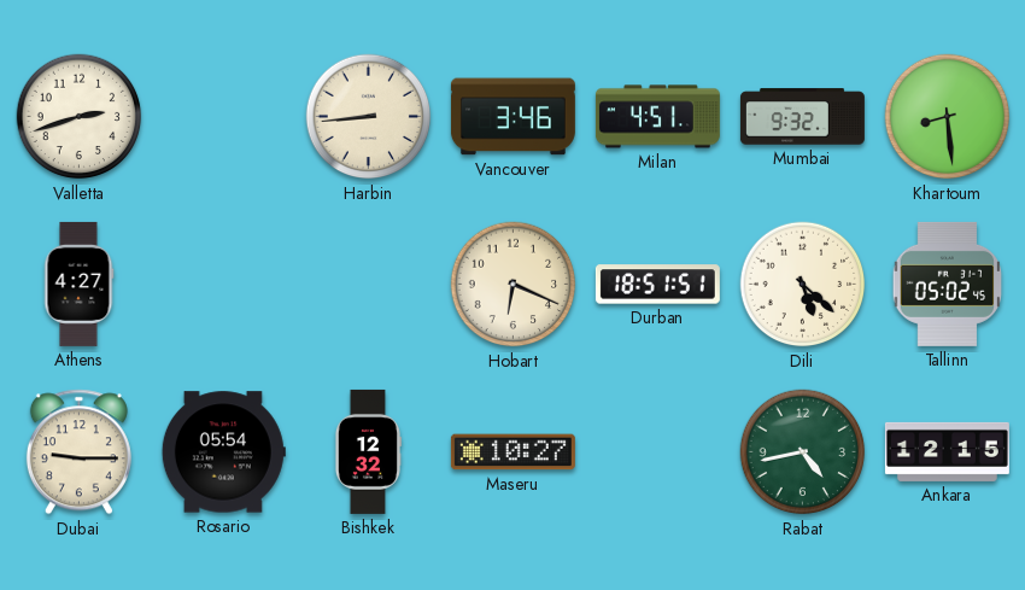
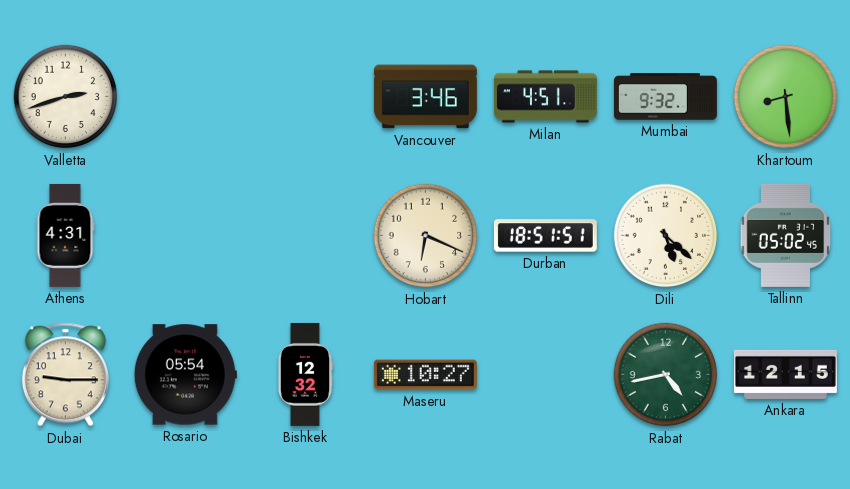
Harbin: 8:44 -> none
Athens: 4:27 -> 4:31
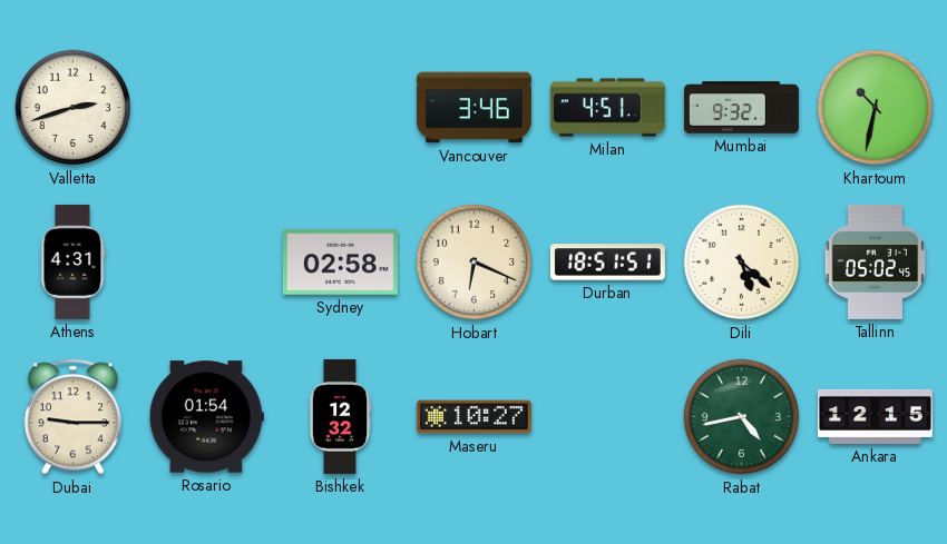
Khartoum: 8:29 -> 10:32
Sydney: none -> 02:58
Rosario: 05:54 -> 01:54
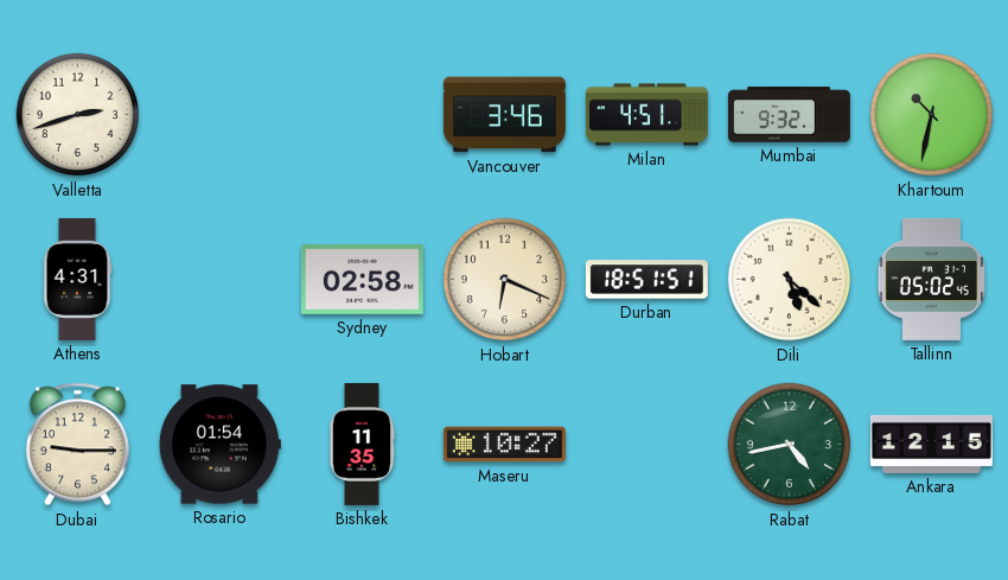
Bishkek: 12:32 -> 11:35
